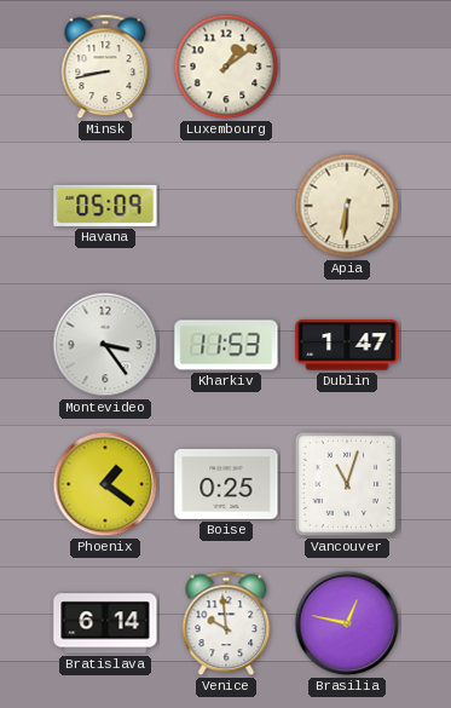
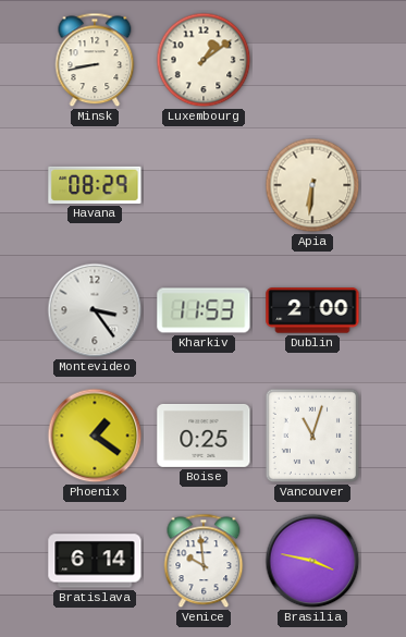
Havana: 05:09 -> 08:29
Dublin: 1:47 -> 2:00
Brasilia: 12:47 -> 3:47
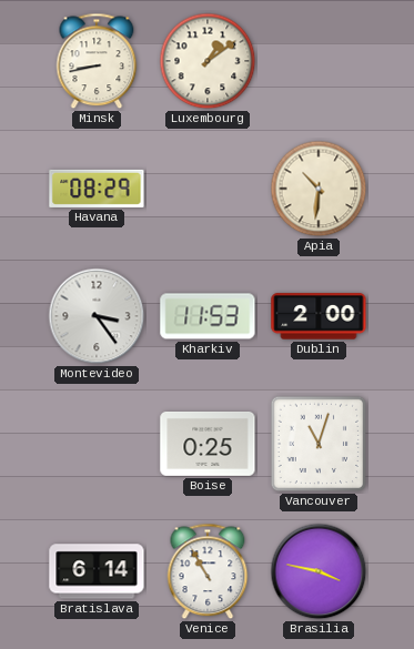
Apia: 6:31 -> 10:31
Phoenix: 1:21 -> none
Venice: 9:59 -> 10:55
